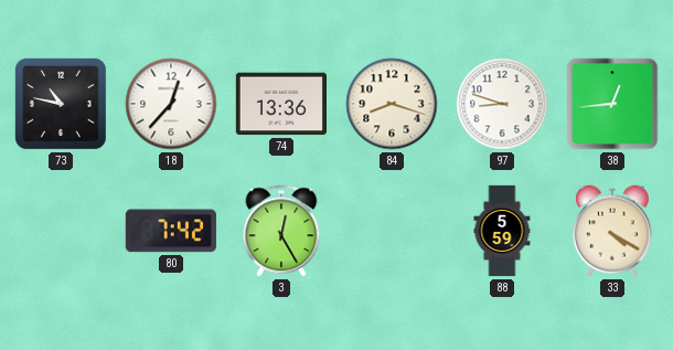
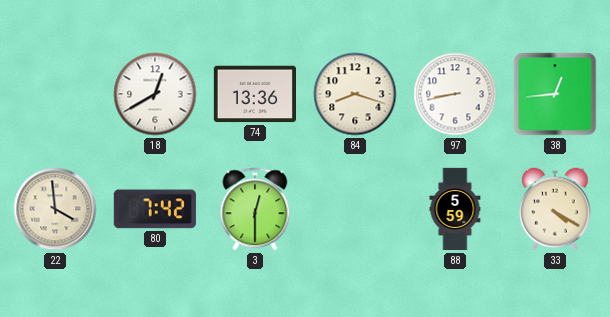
73: 10:47 -> none
18: 12:37 -> 12:40
97: 8:48 -> 8:43
22: none -> 3:59
3: 12:25 -> 12:30
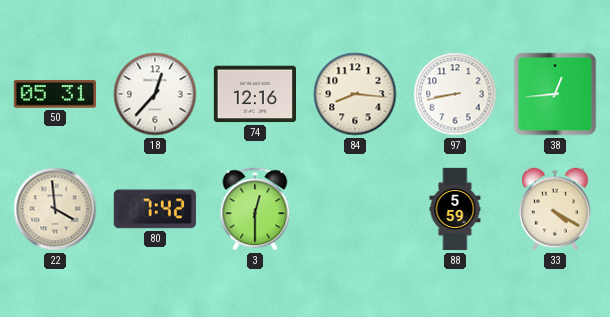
50: none -> 05:31
18: 12:40 -> 12:37
74: 13:36 -> 12:16
84: 8:18 -> 8:16
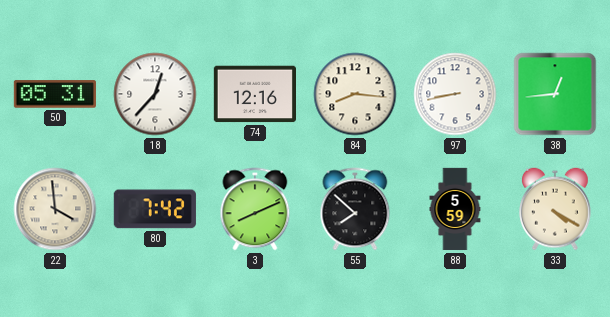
3: 12:30 -> 8:11
55: none -> 7:52
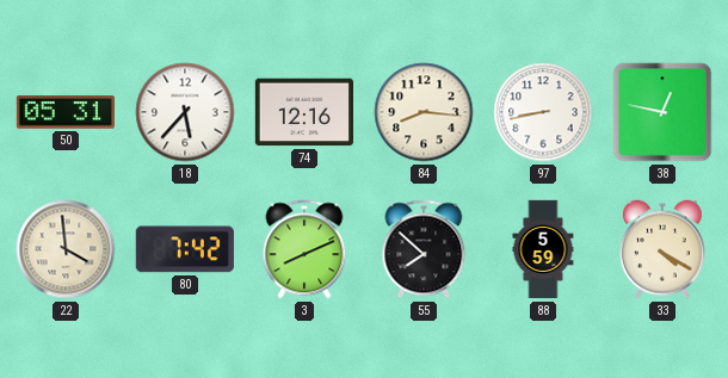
18: 12:37 -> 5:37
38: 12:44 -> 12:47
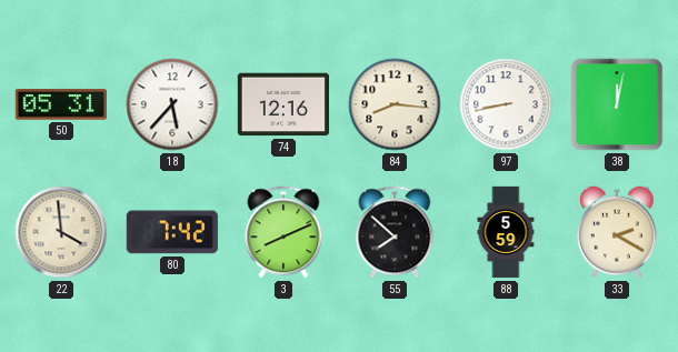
38: 12:47 -> 12:02
33: 4:20 -> 2:20
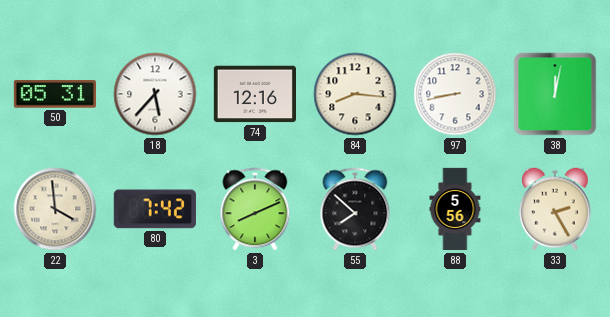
88: 5:59 -> 5:56
33: 2:20 -> 2:25
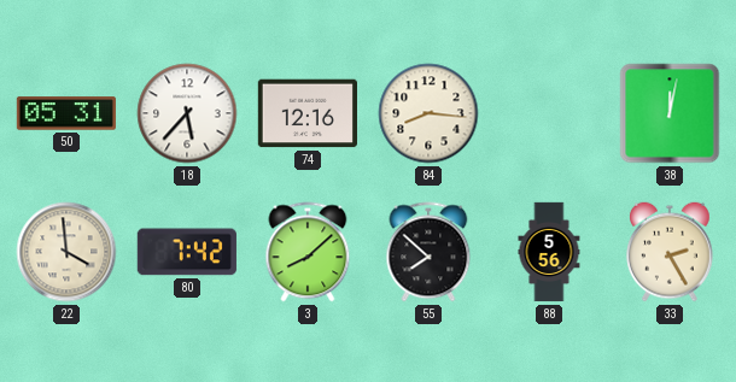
97: 8:43 -> none
3: 8:11 -> 8:08
